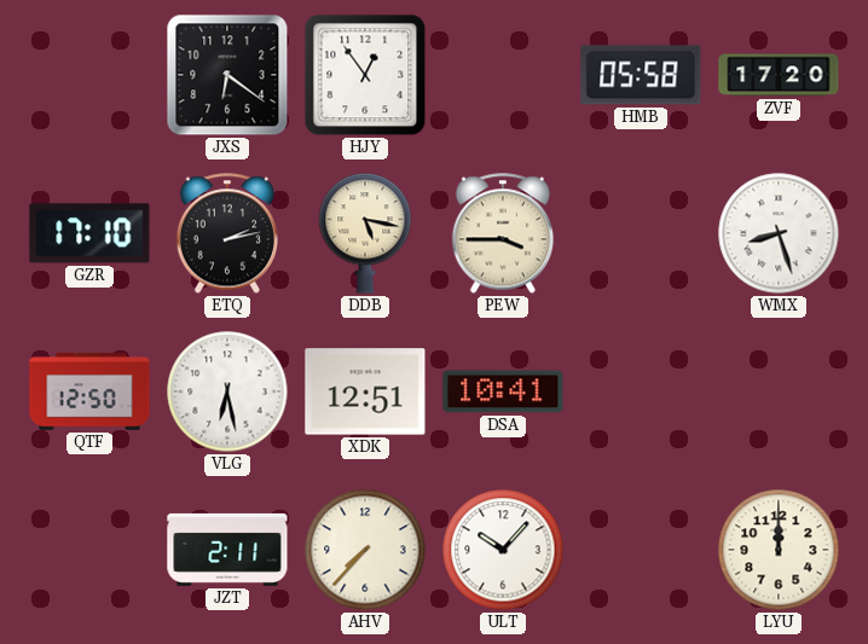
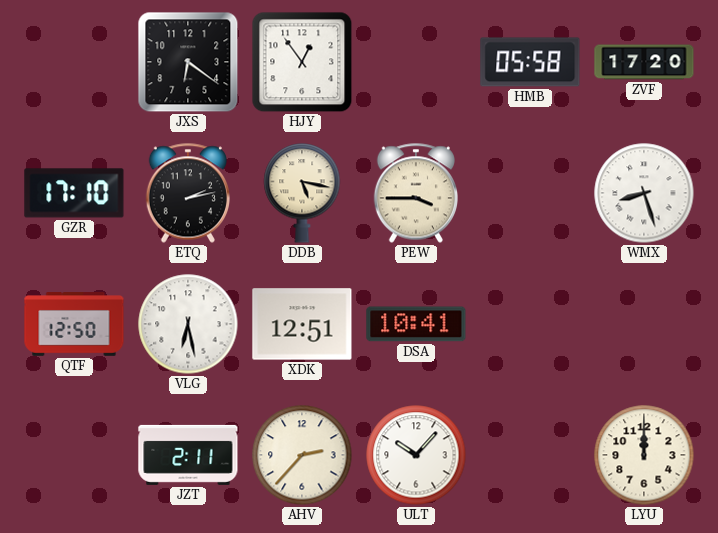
AHV: 7:37 -> 2:37
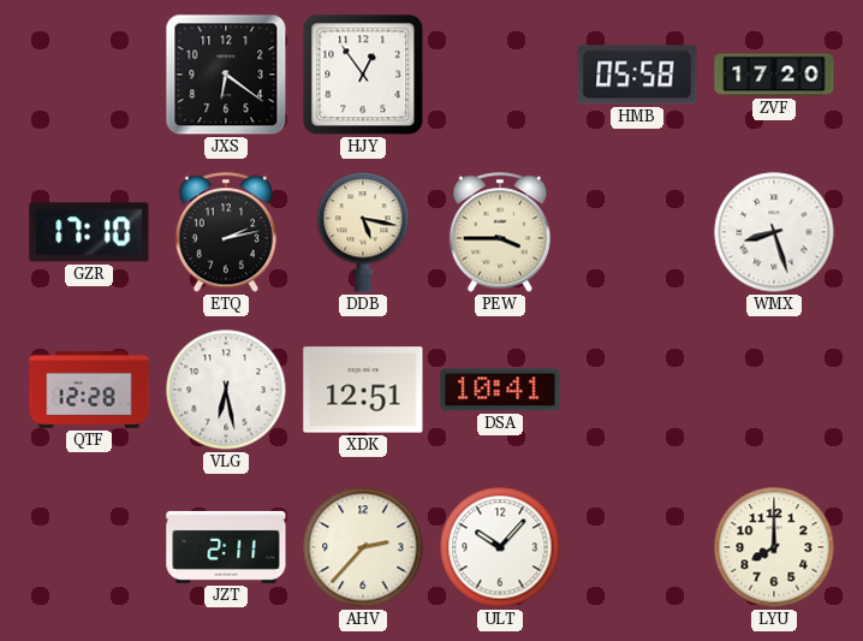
QTF: 12:50 -> 12:28
LYU: 12:00 -> 8:00
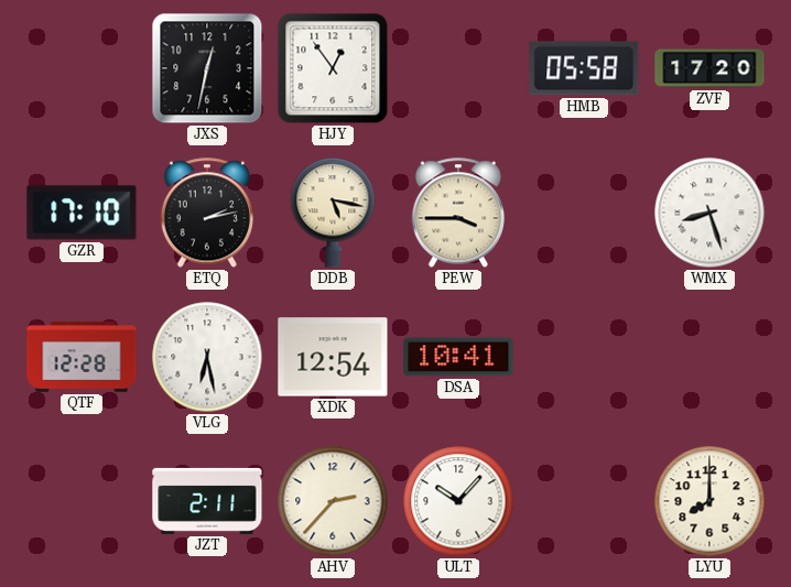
JXS: 6:21 -> 12:32
XDK: 12:51 -> 12:54
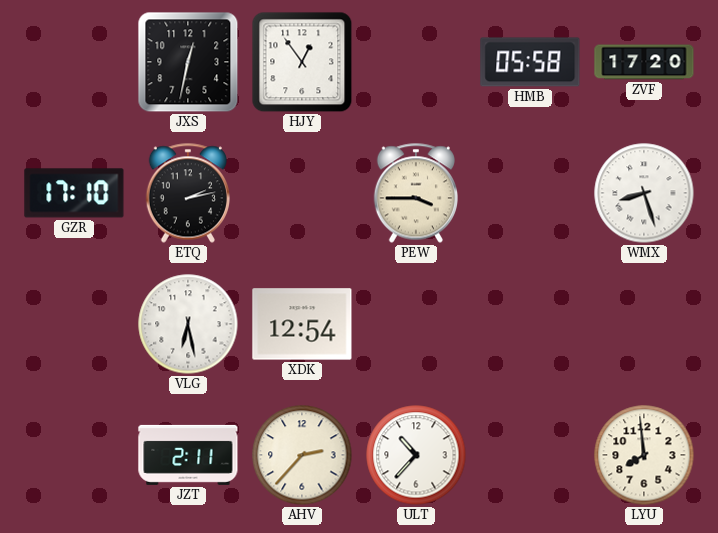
DDB: 5:17 -> none
QTF: 12:28 -> none
DSA: 10:41 -> none
ULT: 10:07 -> 10:37
LYU: 8:00 -> 7:59
